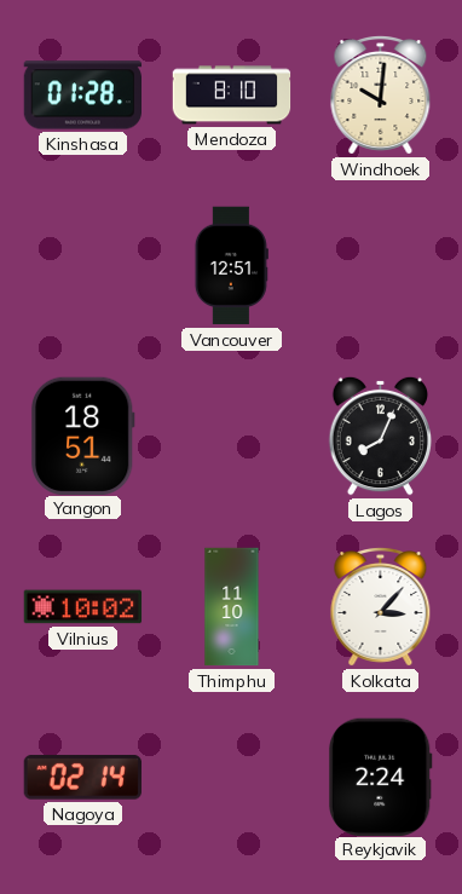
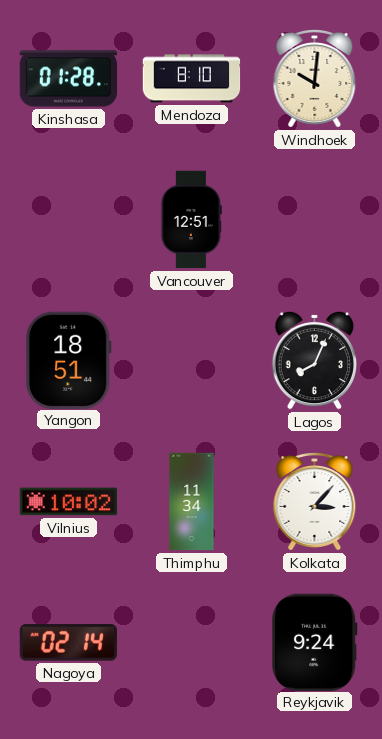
Thimphu: 11:10 -> 11:34
Reykjavik: 2:24 -> 9:24
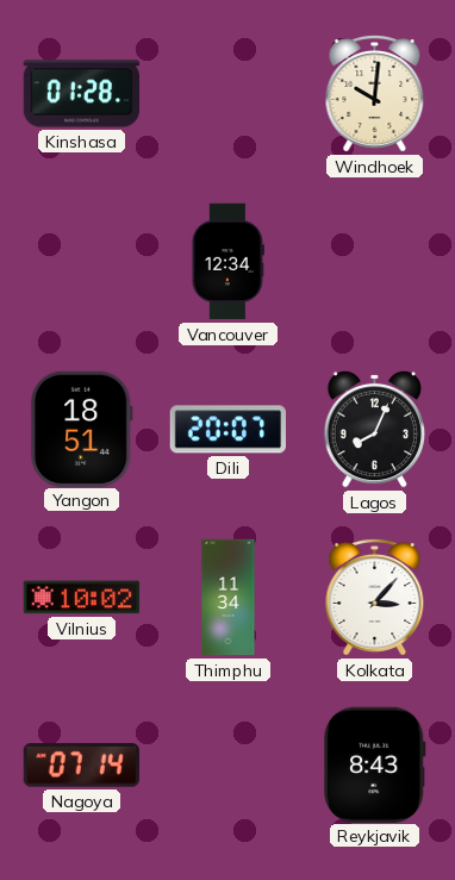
Mendoza: 8:10 -> none
Vancouver: 12:51 -> 12:34
Dili: none -> 20:07
Nagoya: 02:14 -> 07:14
Reykjavik: 9:24 -> 8:43
